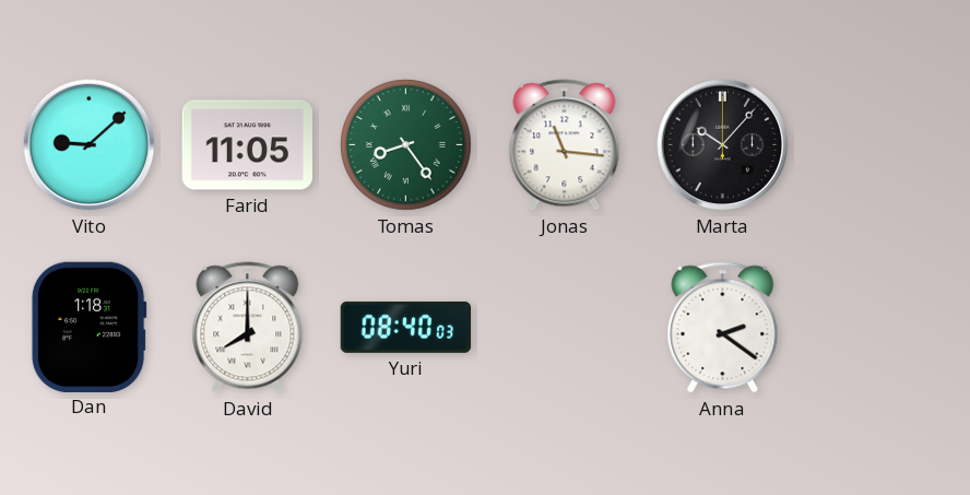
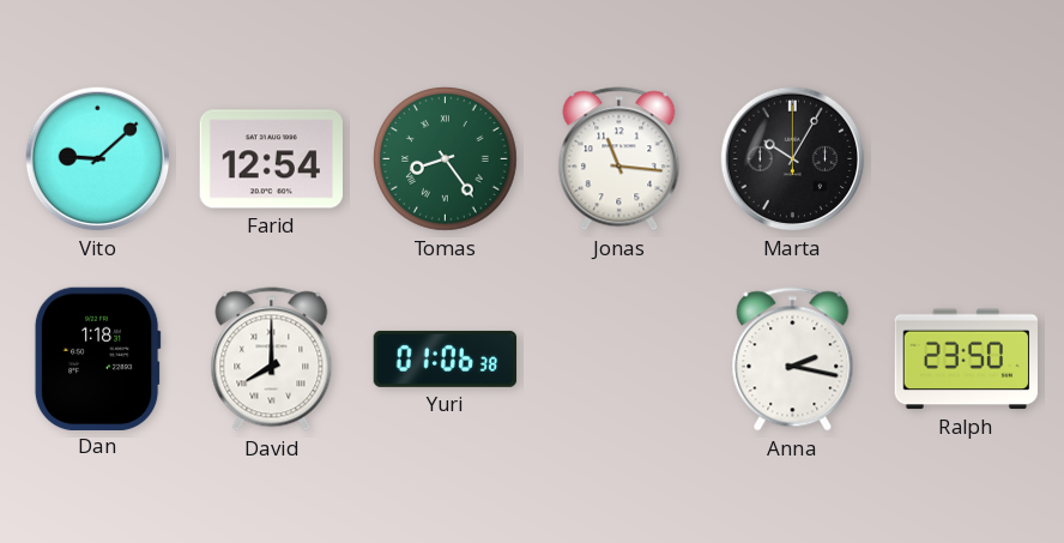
Farid: 11:05 -> 12:54
Marta: 10:07 -> 10:05
Yuri: 08:40 -> 01:06
Anna: 2:21 -> 2:17
Ralph: none -> 23:50
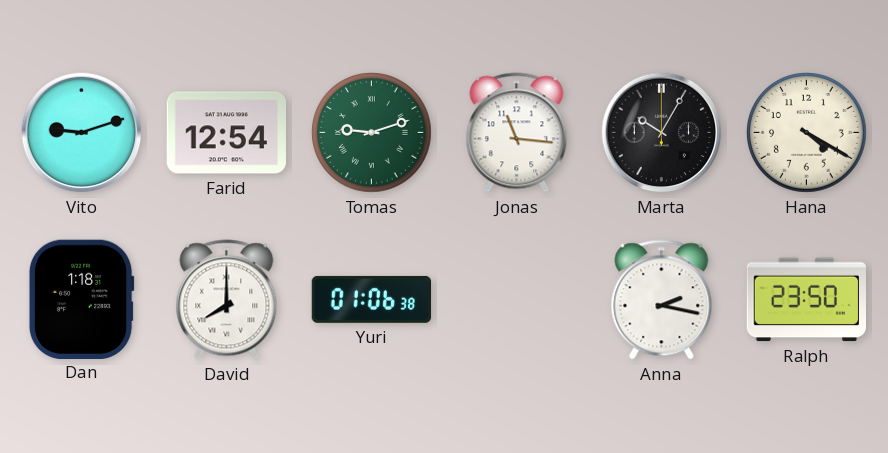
Vito: 9:08 -> 9:12
Tomas: 8:24 -> 9:12
Hana: none -> 4:20
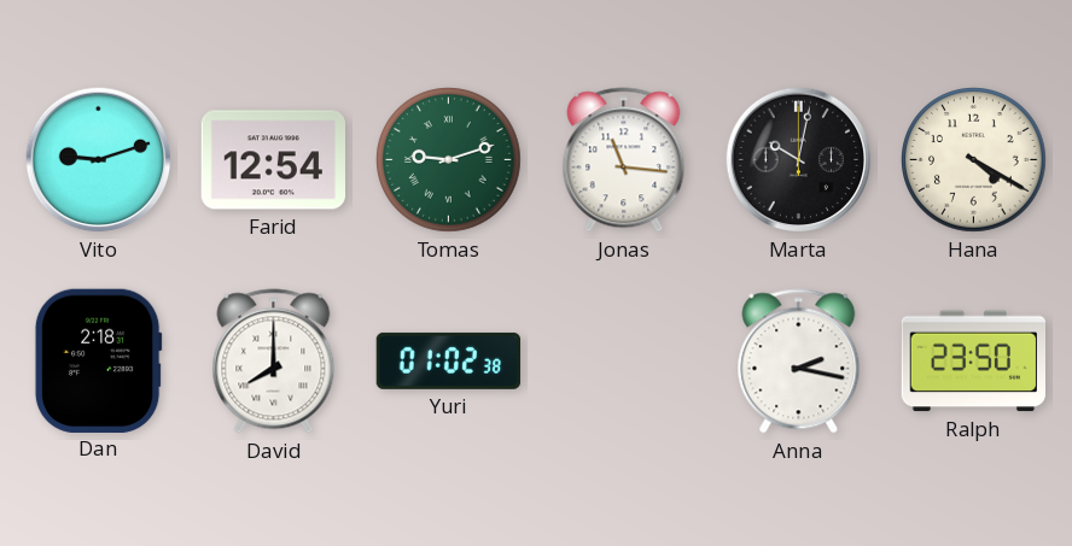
Marta: 10:05 -> 10:02
Dan: 1:18 -> 2:18
Yuri: 01:06 -> 01:02
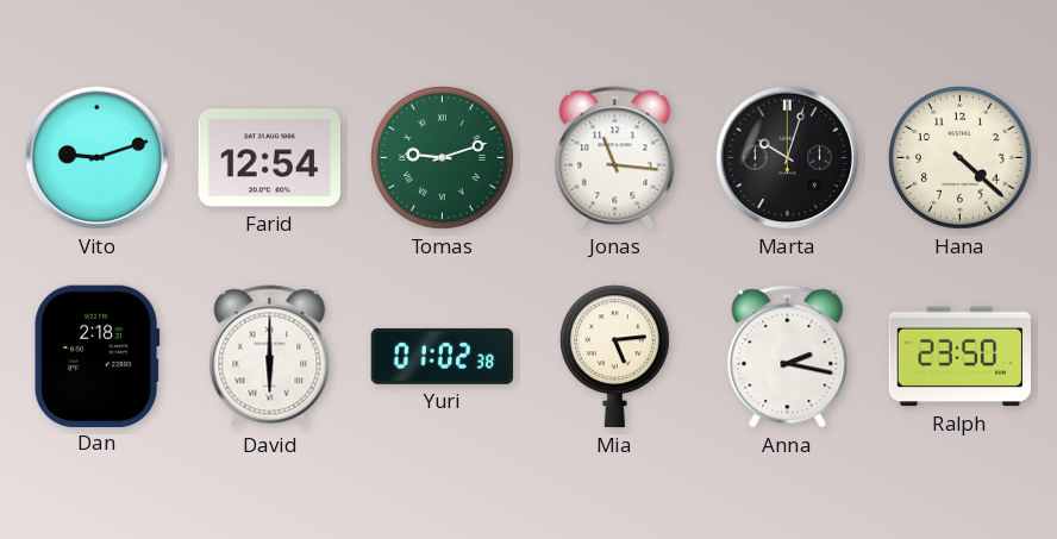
Marta: 10:02 -> 10:03
Hana: 4:20 -> 4:22
David: 8:00 -> 6:00
Mia: none -> 5:14
